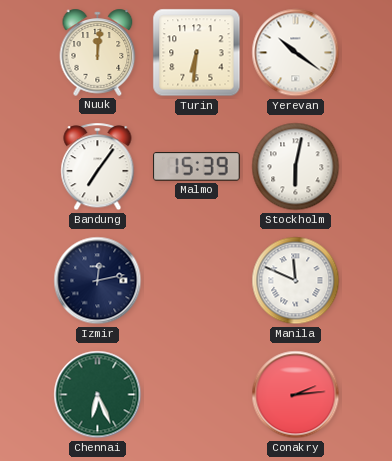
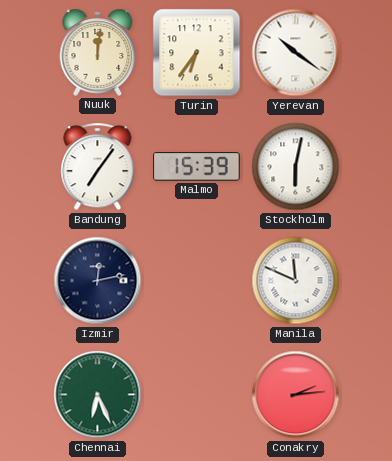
Turin: 6:31 -> 6:36
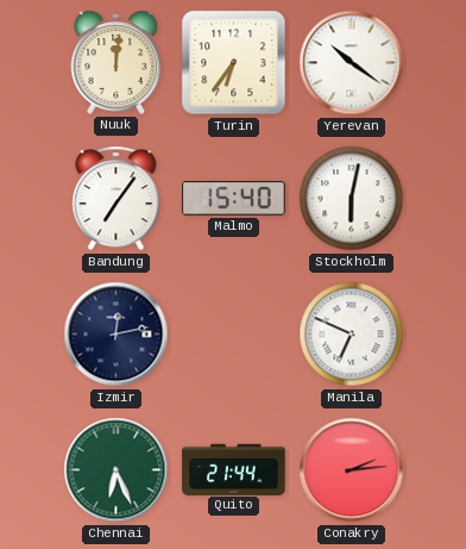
Malmo: 15:39 -> 15:40
Manila: 11:49 -> 6:49
Quito: none -> 21:44
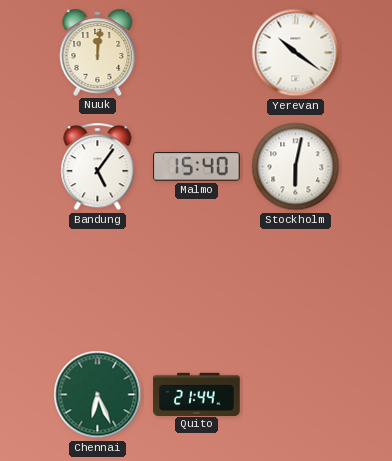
Turin: 6:36 -> none
Bandung: 7:06 -> 5:06
Izmir: 12:13 -> none
Manila: 6:49 -> none
Conakry: 2:14 -> none
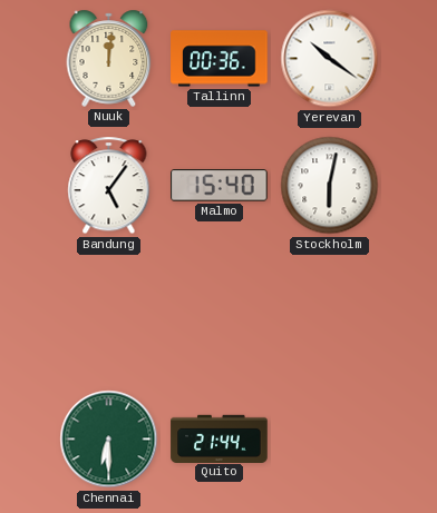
Tallinn: none -> 00:36
Chennai: 6:26 -> 6:30
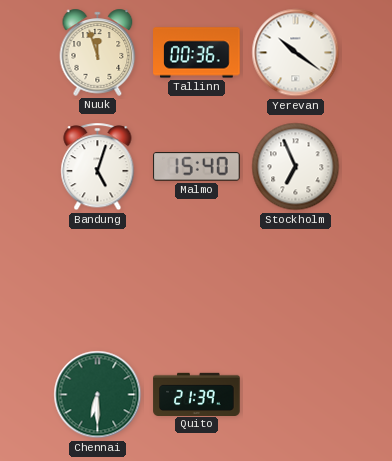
Nuuk: 12:01 -> 11:57
Bandung: 5:06 -> 5:03
Stockholm: 6:02 -> 6:56
Quito: 21:44 -> 21:39
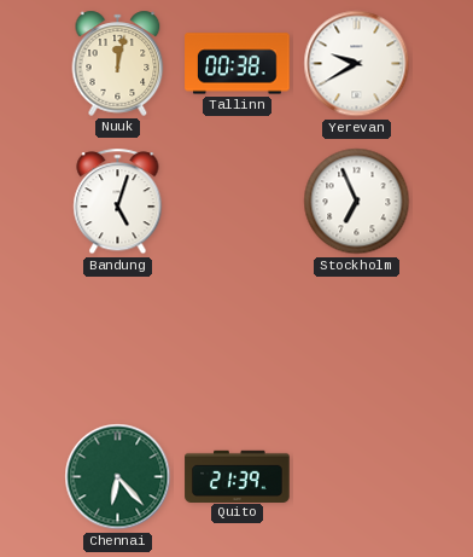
Nuuk: 11:57 -> 12:02
Tallinn: 00:36 -> 00:38
Yerevan: 10:21 -> 9:40
Malmo: 15:40 -> none
Chennai: 6:30 -> 6:23
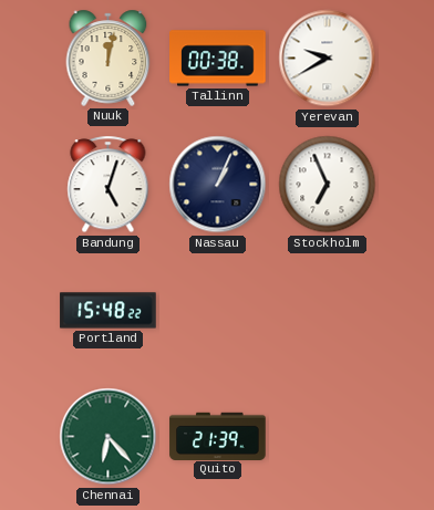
Nassau: none -> 1:04
Portland: none -> 15:48
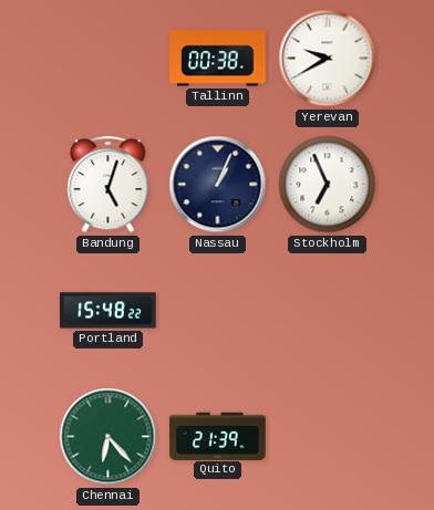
Nuuk: 12:02 -> none
